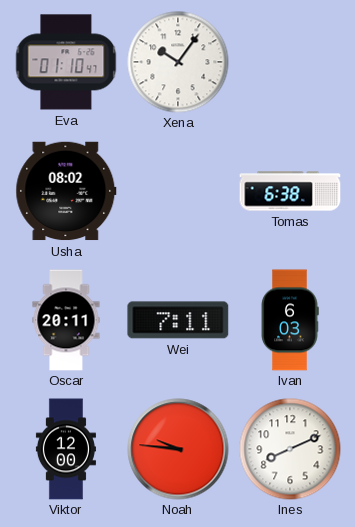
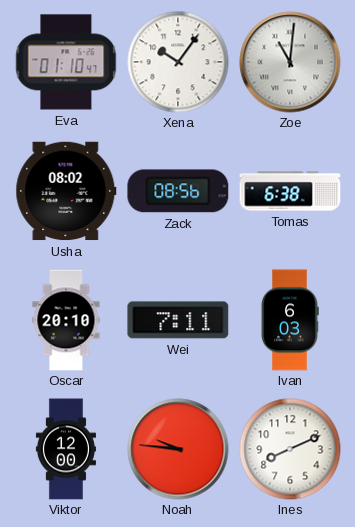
Zoe: none -> 11:01
Zack: none -> 08:56
Oscar: 20:11 -> 20:10
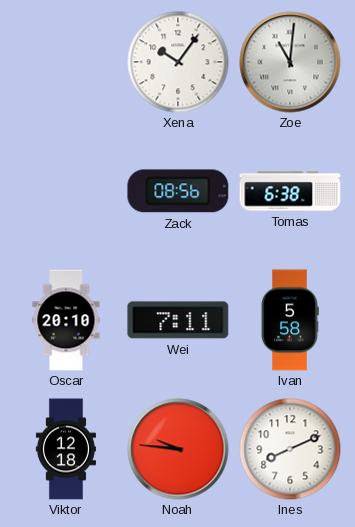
Eva: 01:10 -> none
Usha: 08:02 -> none
Ivan: 6:03 -> 5:58
Viktor: 12:00 -> 12:18
